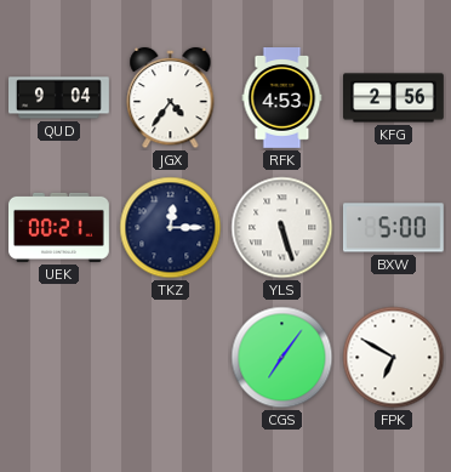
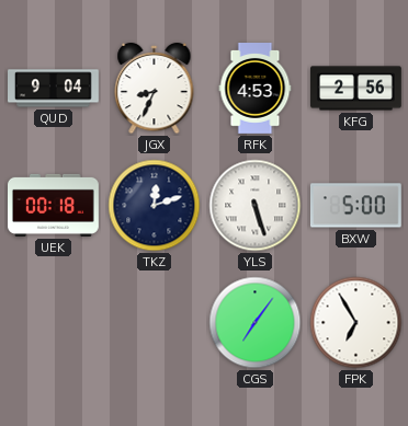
JGX: 4:36 -> 8:34
UEK: 00:21 -> 00:18
TKZ: 12:15 -> 12:12
FPK: 6:50 -> 6:55
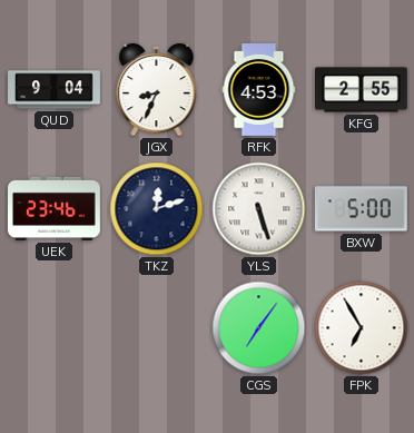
KFG: 2:56 -> 2:55
UEK: 00:18 -> 23:46
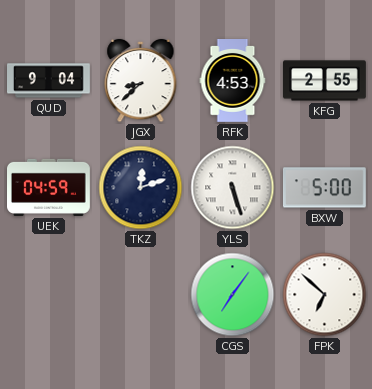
JGX: 8:34 -> 8:38
UEK: 23:46 -> 04:59
FPK: 6:55 -> 6:52
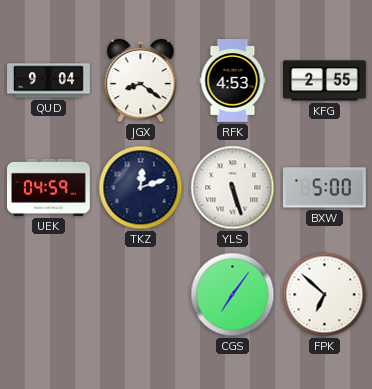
JGX: 8:38 -> 8:21
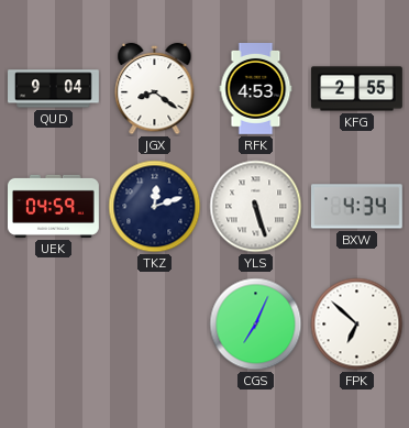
BXW: 5:00 -> 4:34
CGS: 7:06 -> 7:04
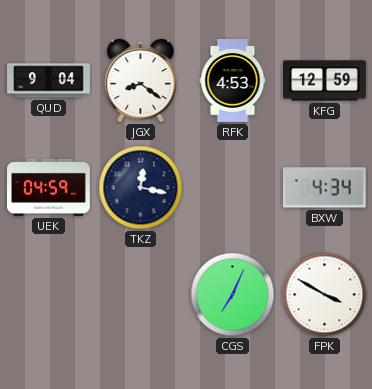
KFG: 2:55 -> 12:59
TKZ: 12:12 -> 12:17
YLS: 5:27 -> none
FPK: 6:52 -> 3:50
